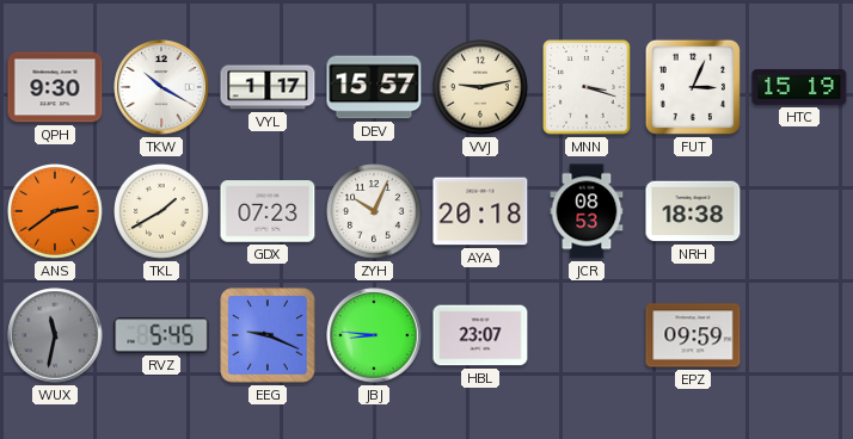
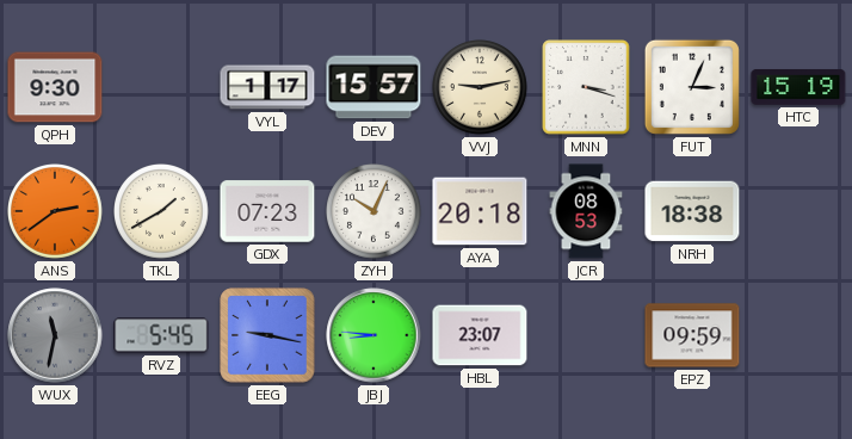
TKW: 10:20 -> none
EEG: 9:19 -> 9:17
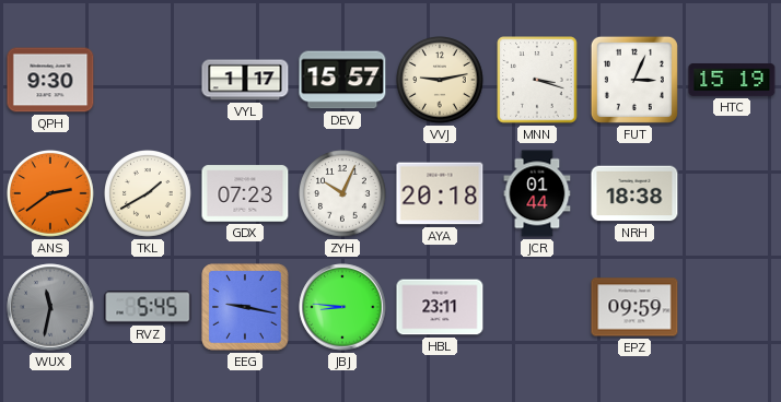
JCR: 08:53 -> 01:44
HBL: 23:07 -> 23:11
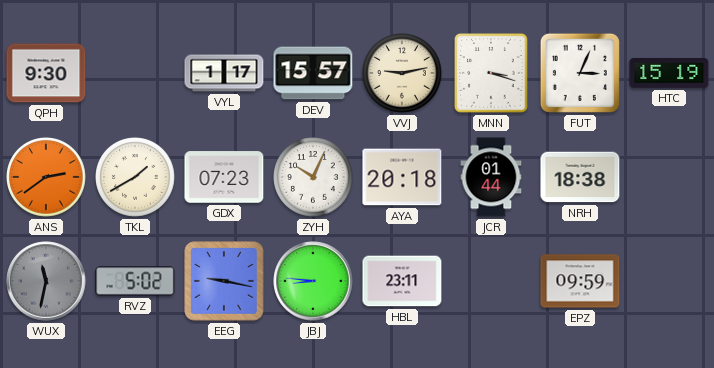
RVZ: 5:45 -> 5:02
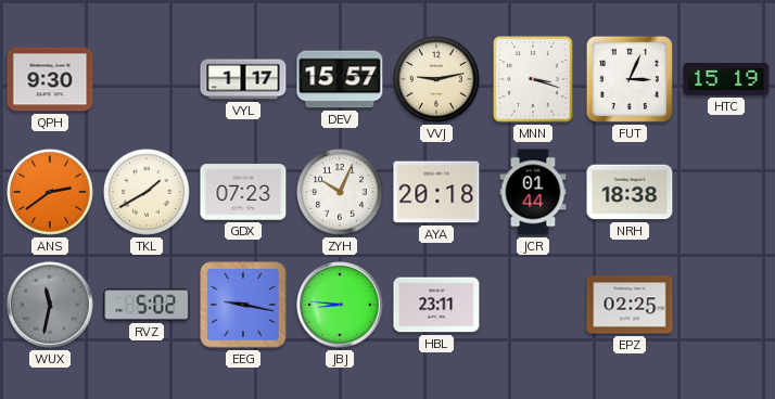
EPZ: 09:59 -> 02:25
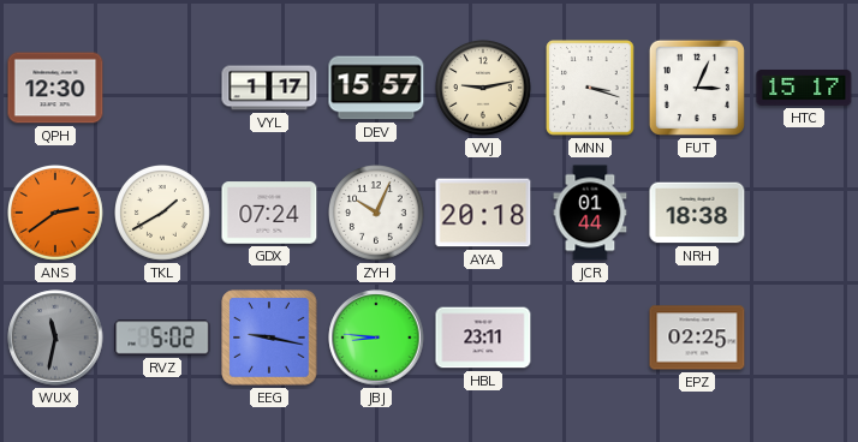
QPH: 9:30 -> 12:30
HTC: 15:19 -> 15:17
GDX: 07:23 -> 07:24
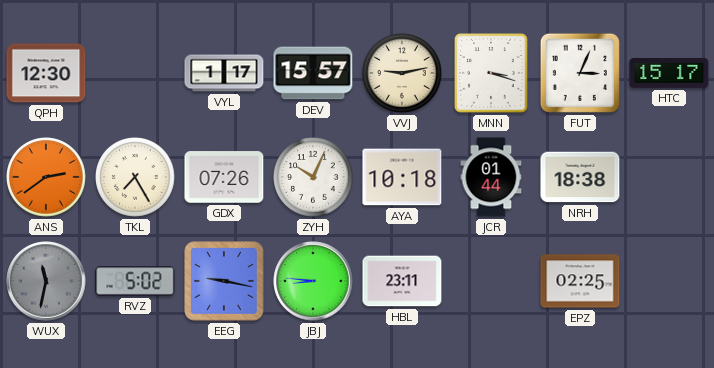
TKL: 1:40 -> 7:25
GDX: 07:24 -> 07:26
AYA: 20:18 -> 10:18
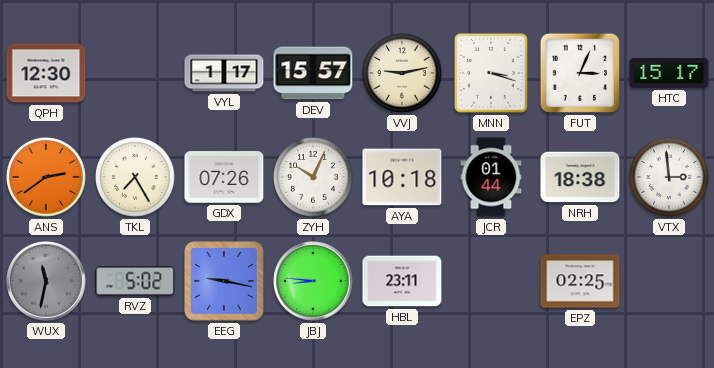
VTX: none -> 2:59
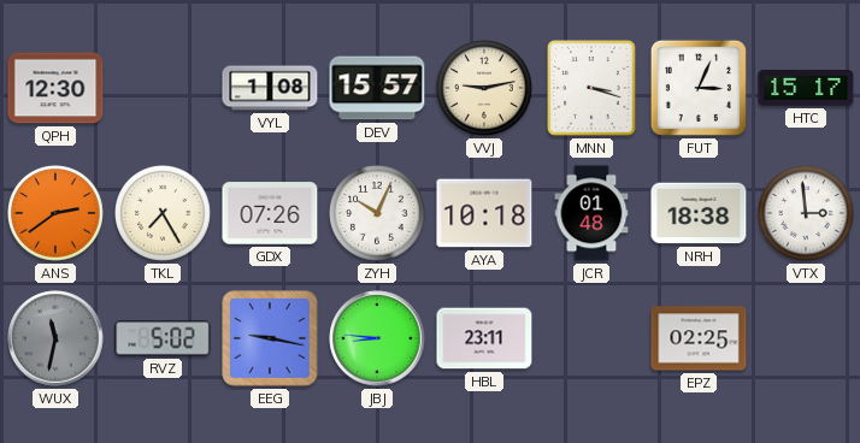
VYL: 1:17 -> 1:08
JCR: 01:44 -> 01:48
